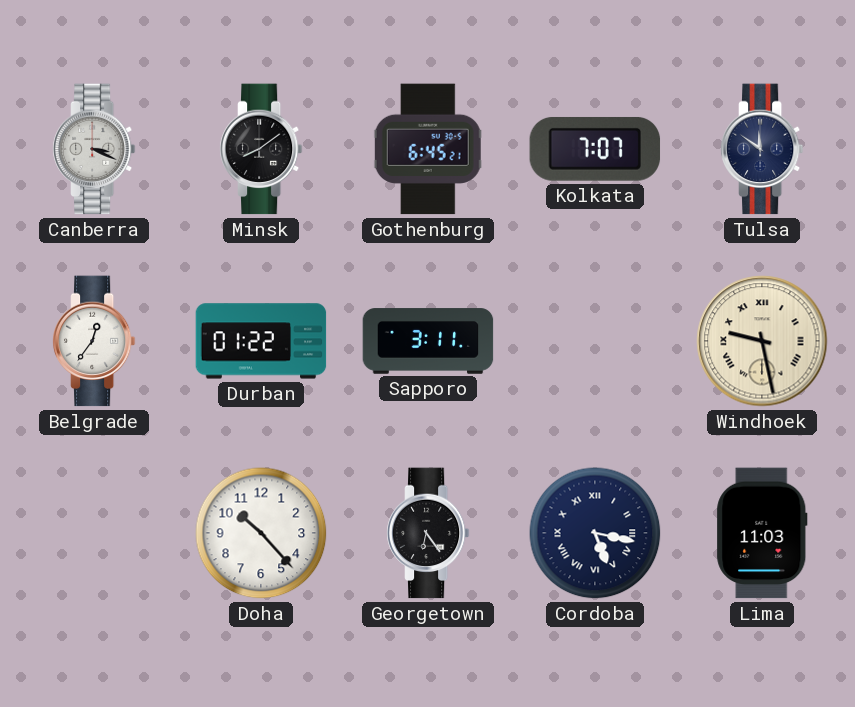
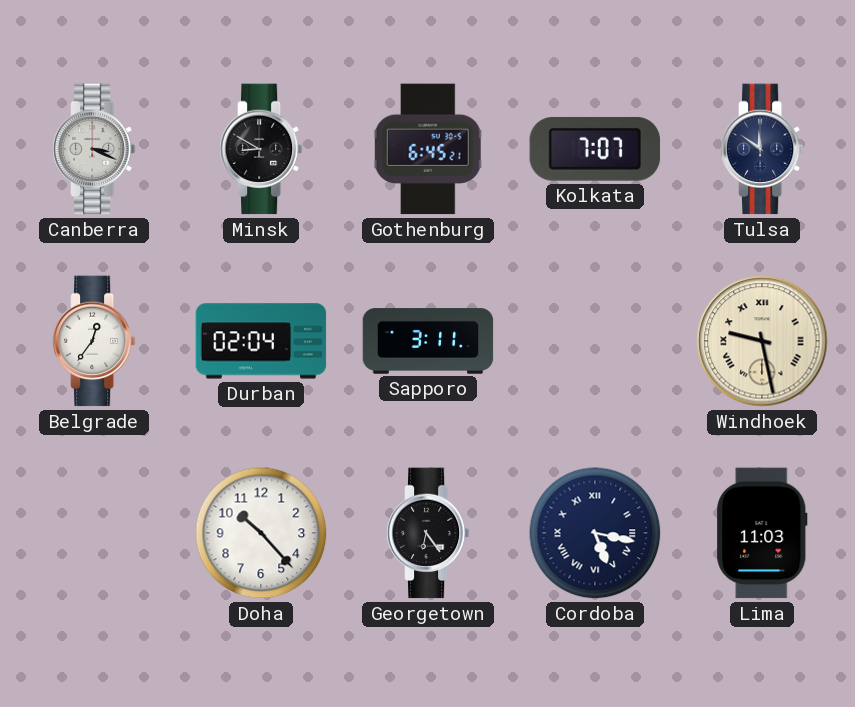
Minsk: 8:09 -> 8:50
Durban: 01:22 -> 02:04
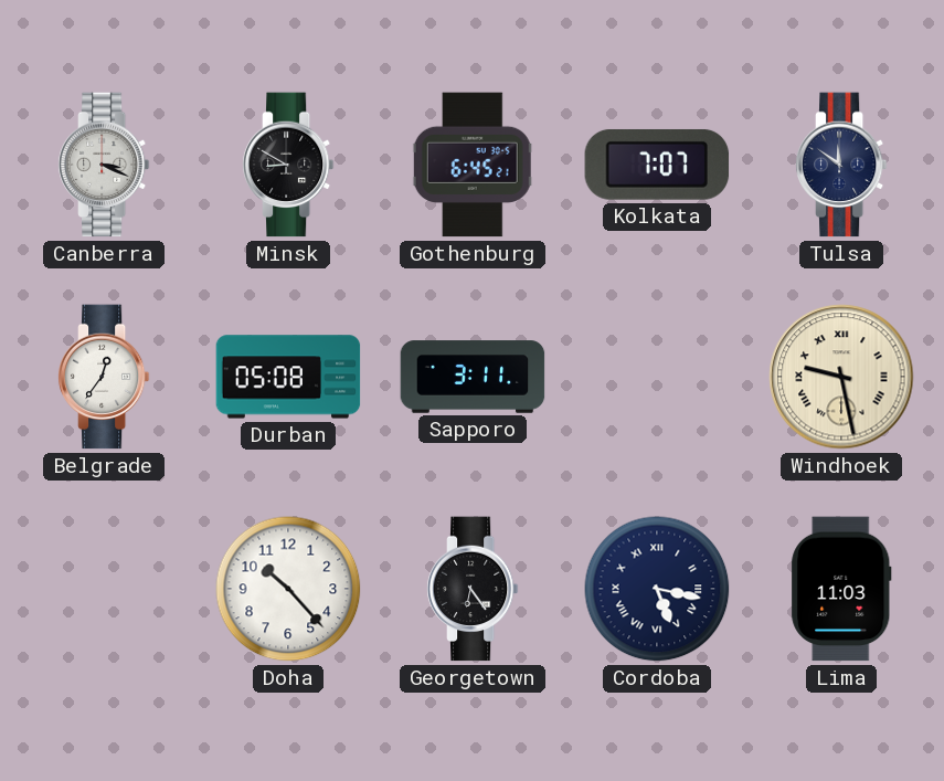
Durban: 02:04 -> 05:08
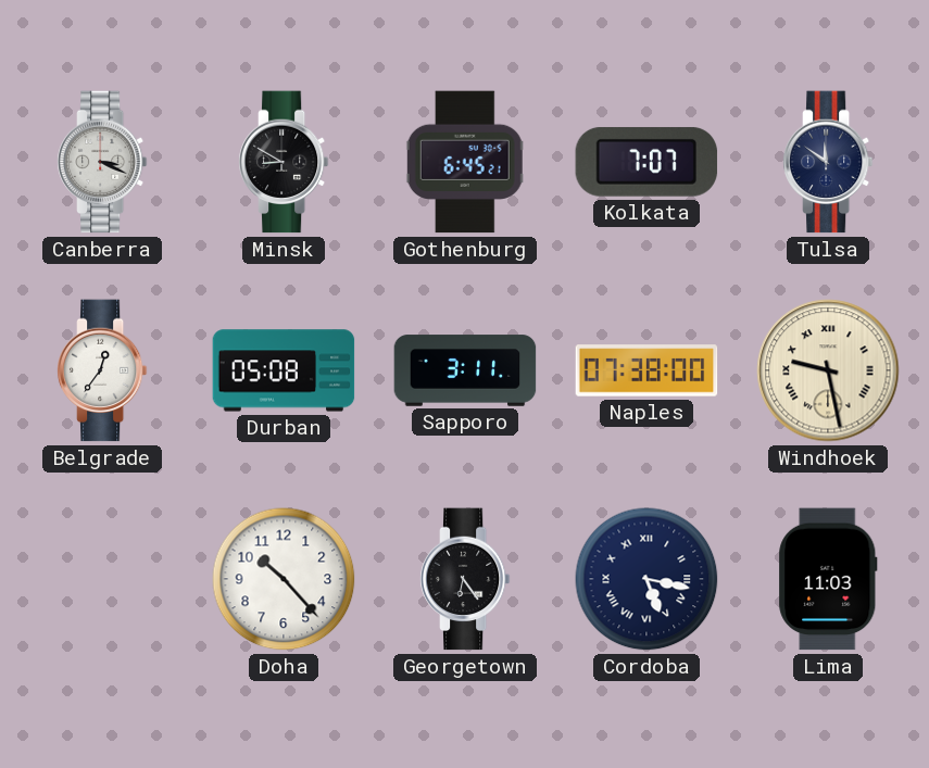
Naples: none -> 07:38
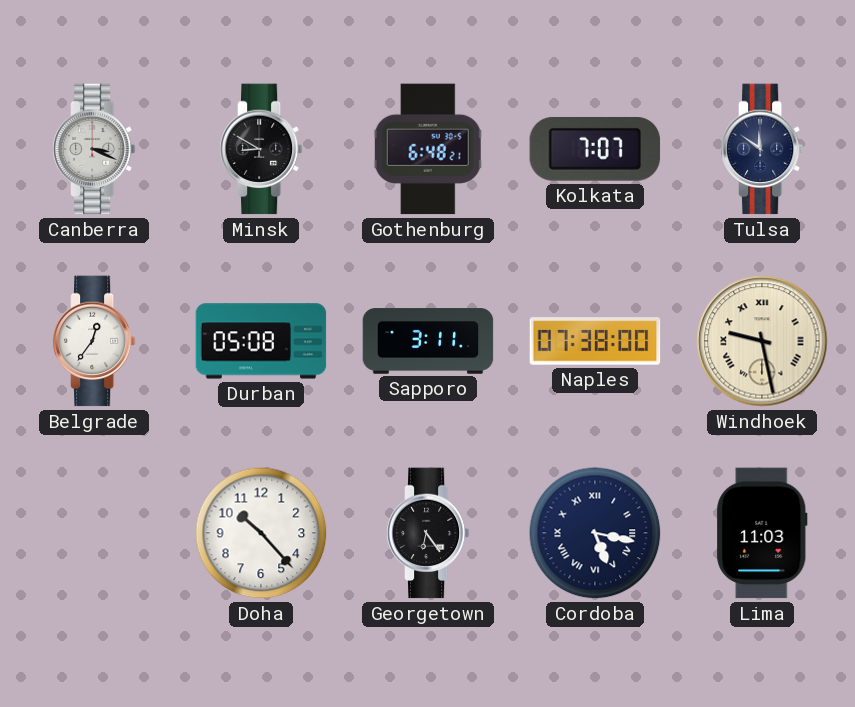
Gothenburg: 6:45 -> 6:48
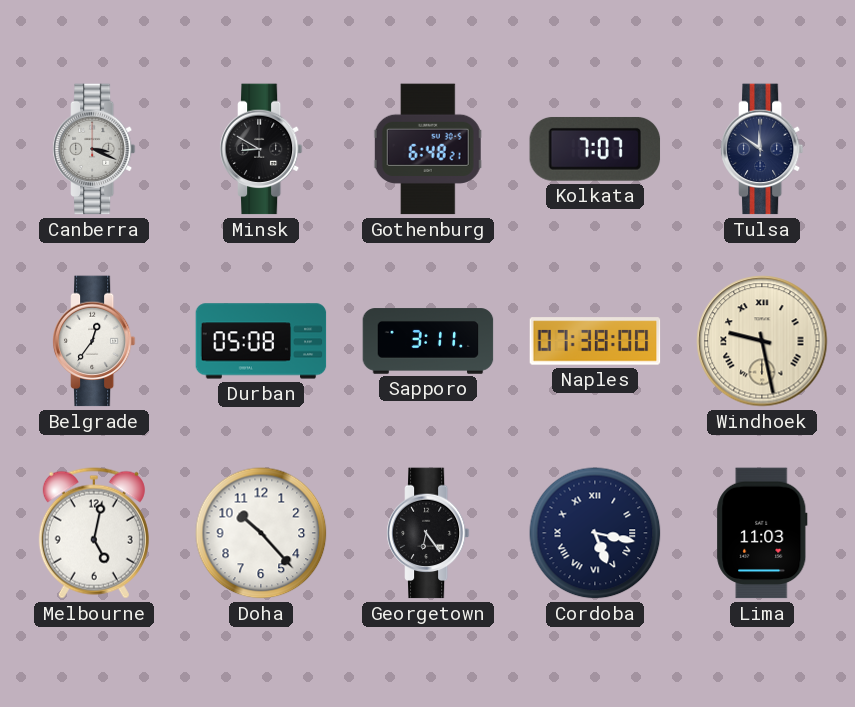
Melbourne: none -> 5:02
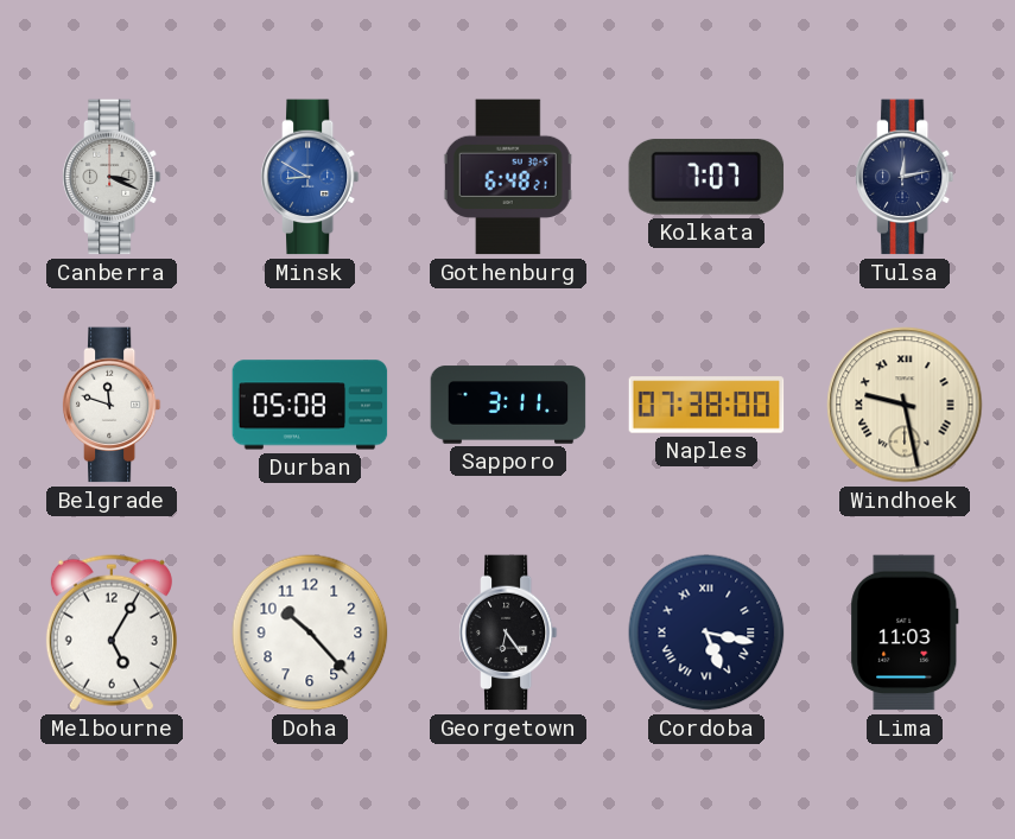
Minsk dial: black -> blue
Tulsa: 11:51 -> 12:13
Belgrade: 12:36 -> 11:48
Melbourne: 5:02 -> 5:05
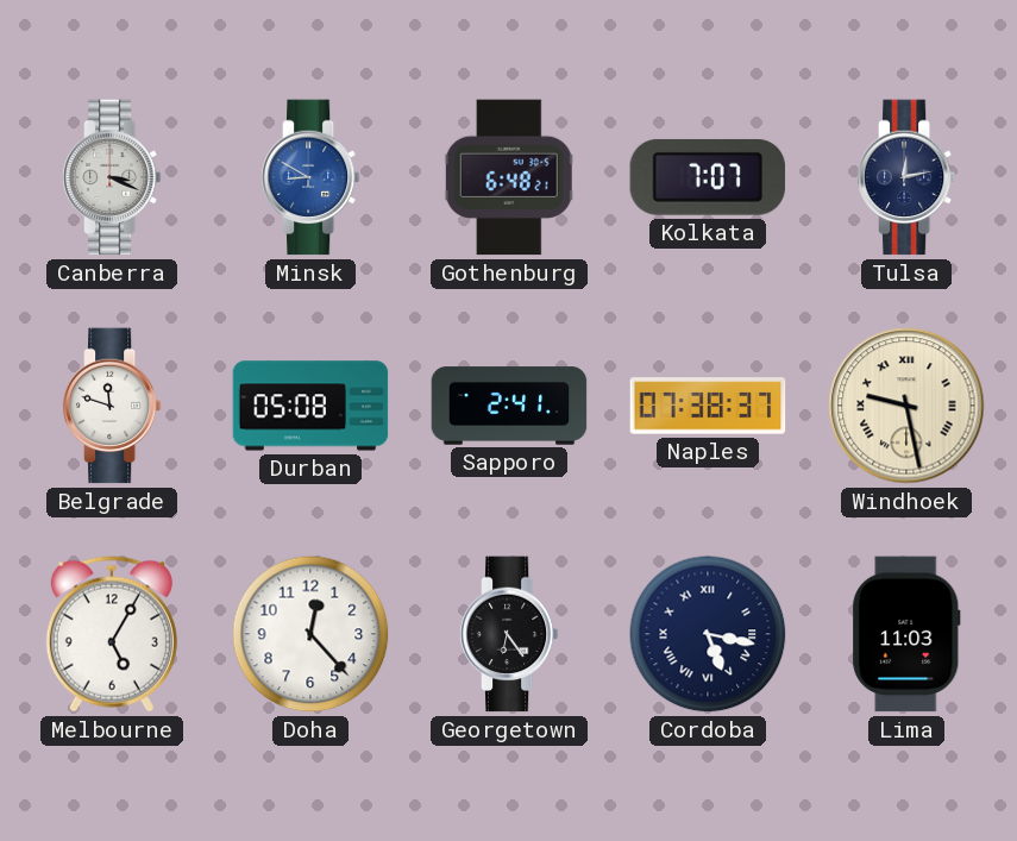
Sapporo: 3:11 -> 2:41
Naples: 07:38:00 -> 07:38:37
Doha: 10:23 -> 12:23
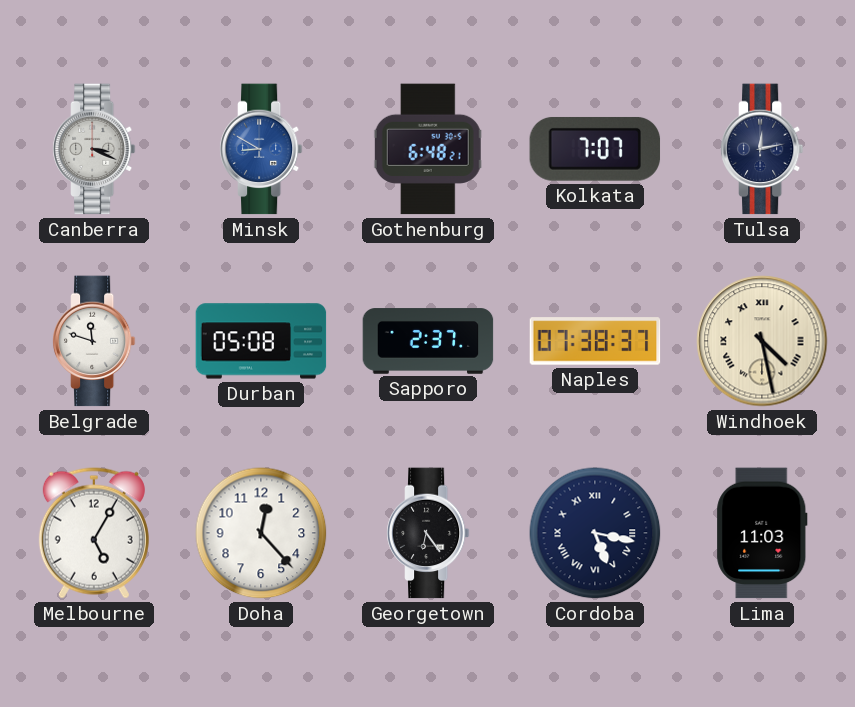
Sapporo: 2:41 -> 2:37
Windhoek: 9:28 -> 4:28
